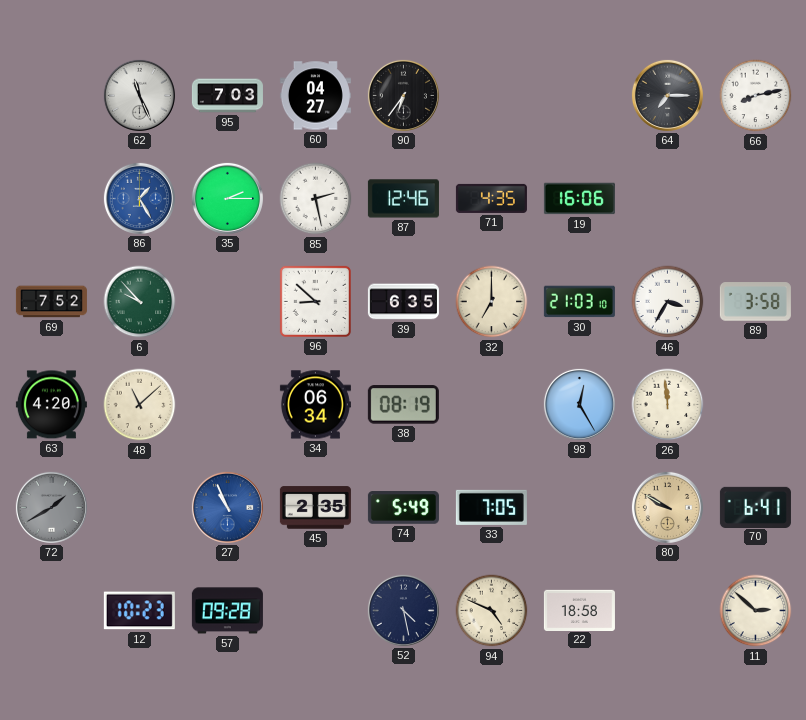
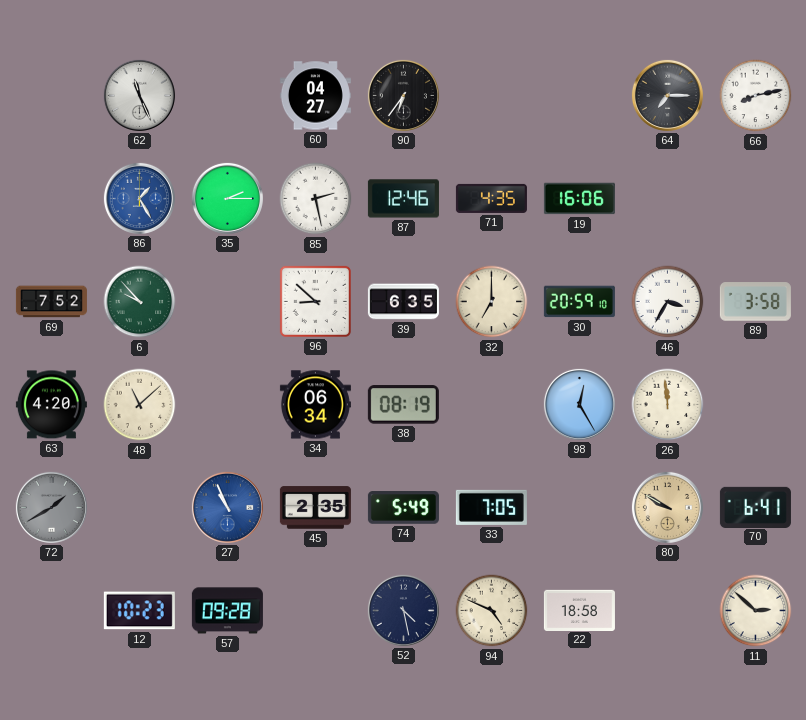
95: 7:03 -> none
30: 21:03 -> 20:59
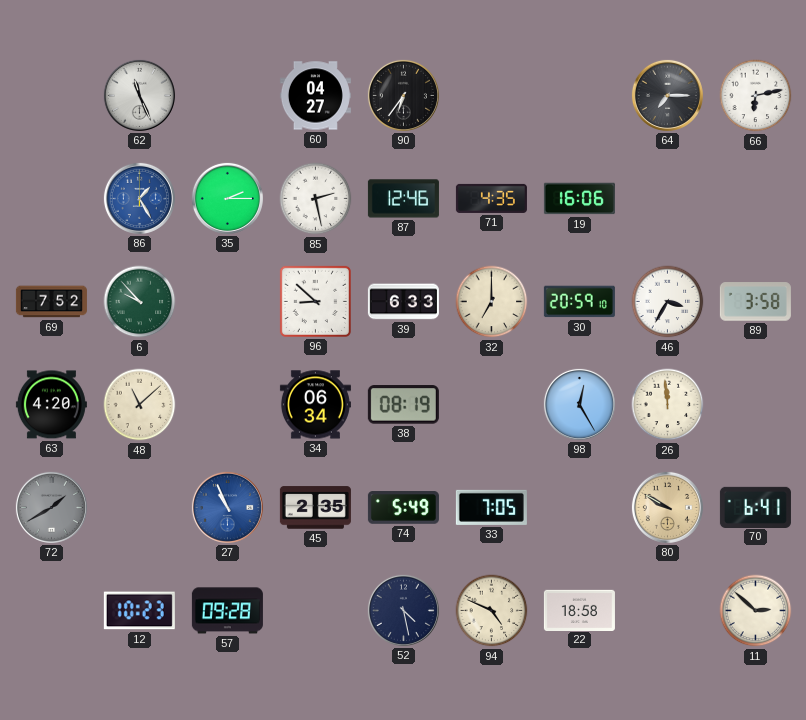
66: 8:13 -> 6:13
39: 6:35 -> 6:33
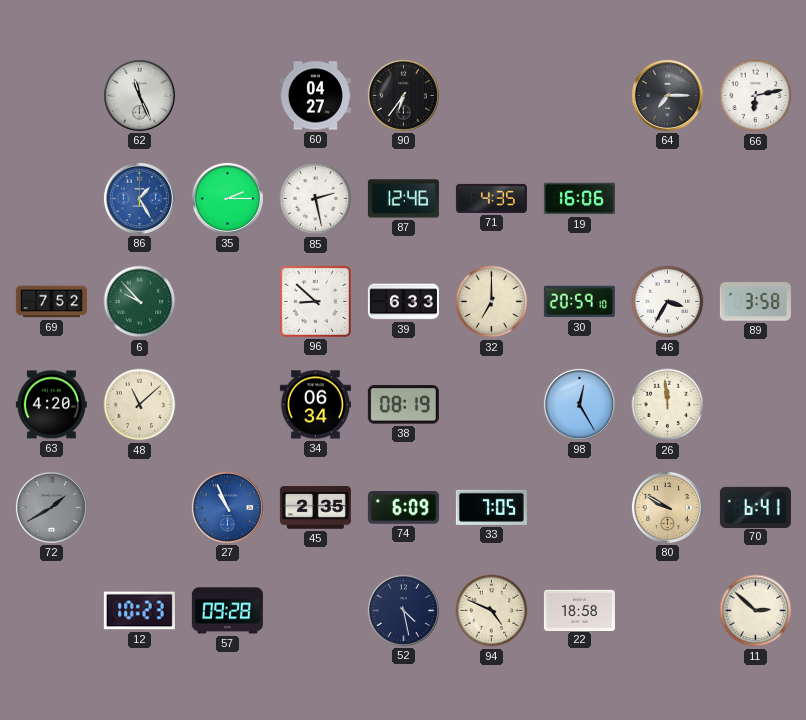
74: 5:49 -> 6:09
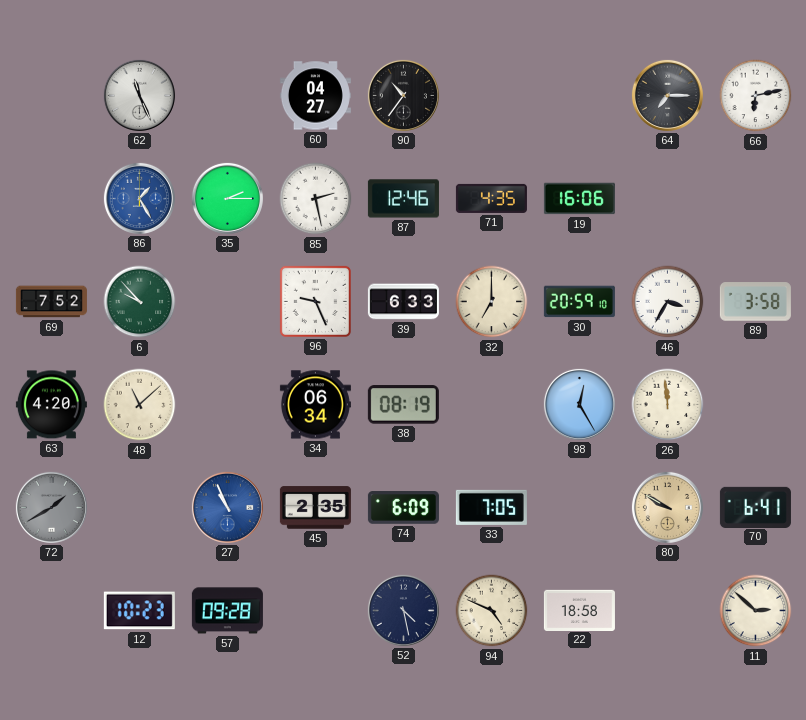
90: 6:36 -> 10:36
96: 8:52 -> 9:26
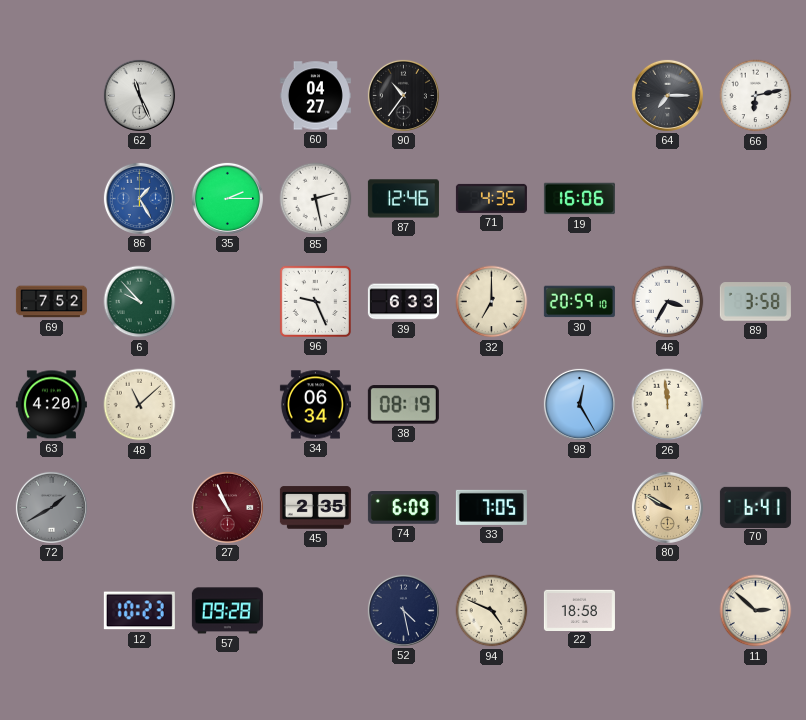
27 dial: blue -> burgundy
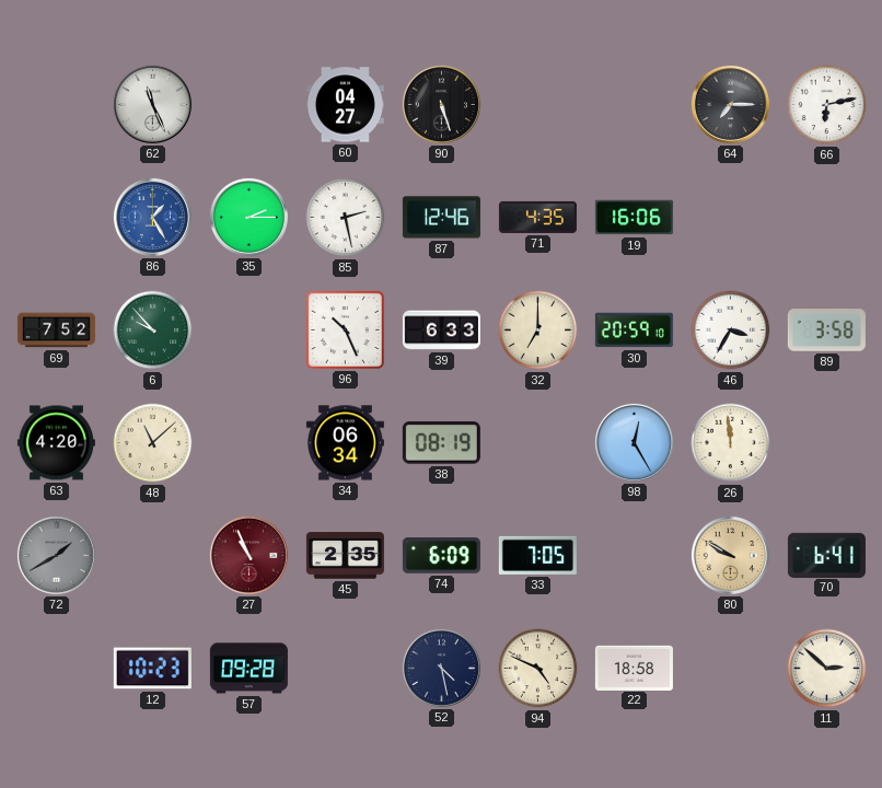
90: 10:36 -> 5:27
96: 9:26 -> 10:26
